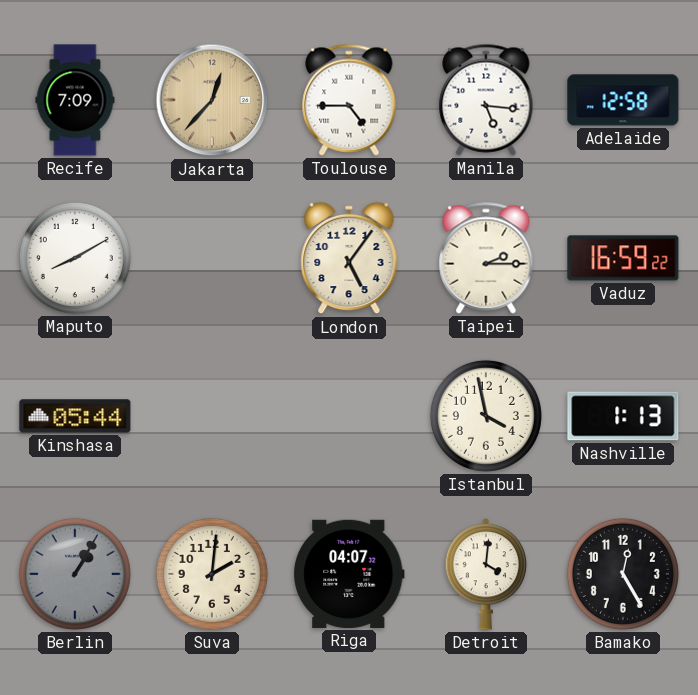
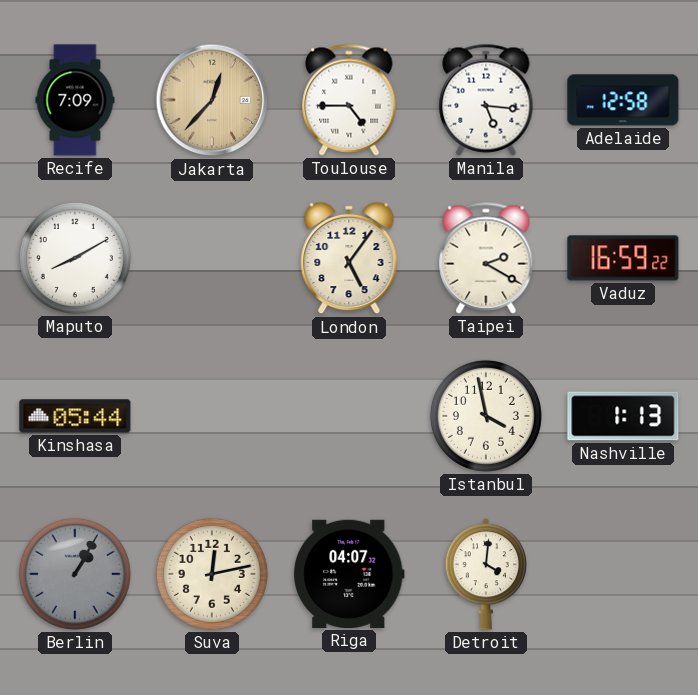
Taipei: 2:15 -> 2:20
Suva: 2:01 -> 12:13
Bamako: 12:25 -> none
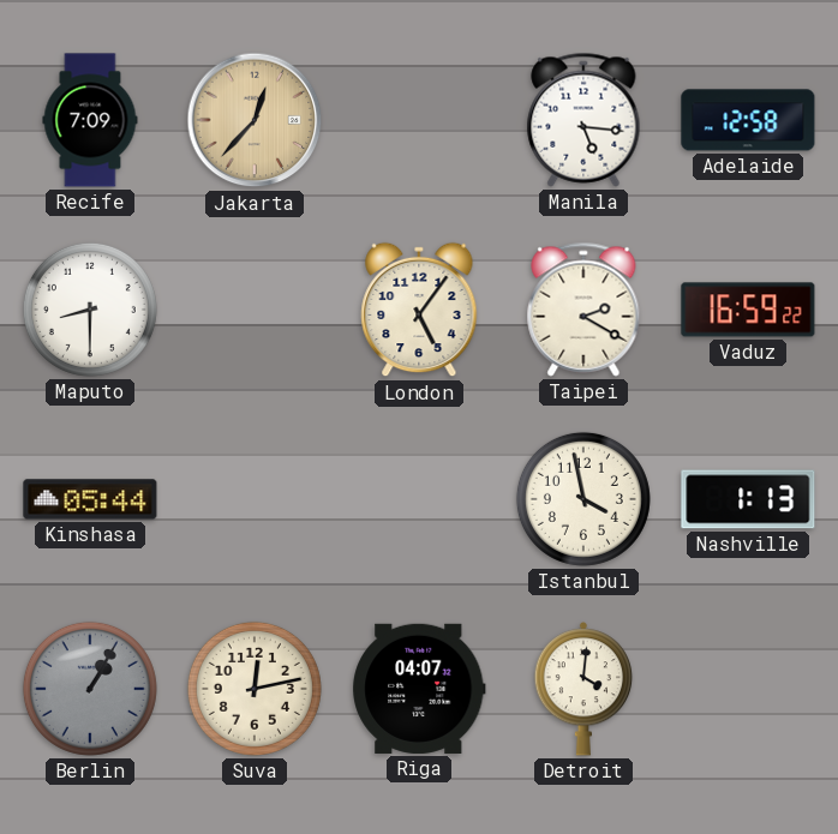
Toulouse: 4:45 -> none
Maputo: 8:10 -> 8:30
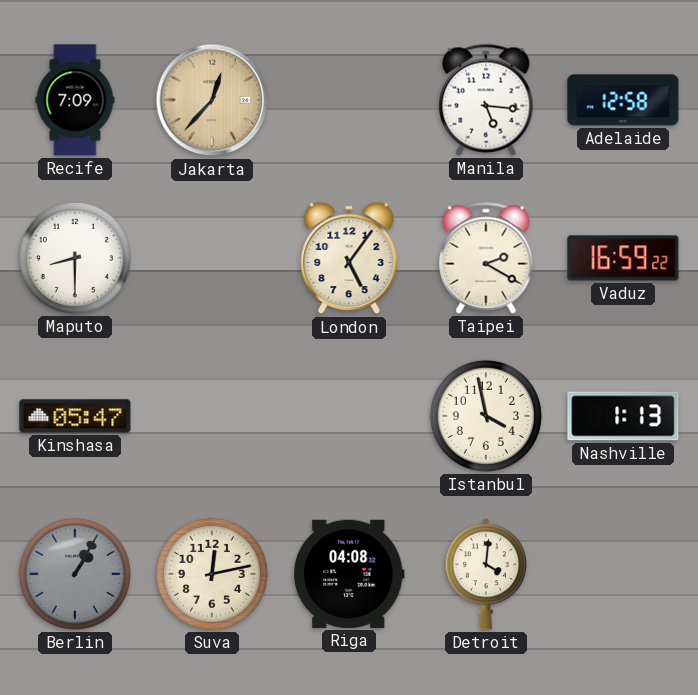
Kinshasa: 05:44 -> 05:47
Riga: 04:07 -> 04:08
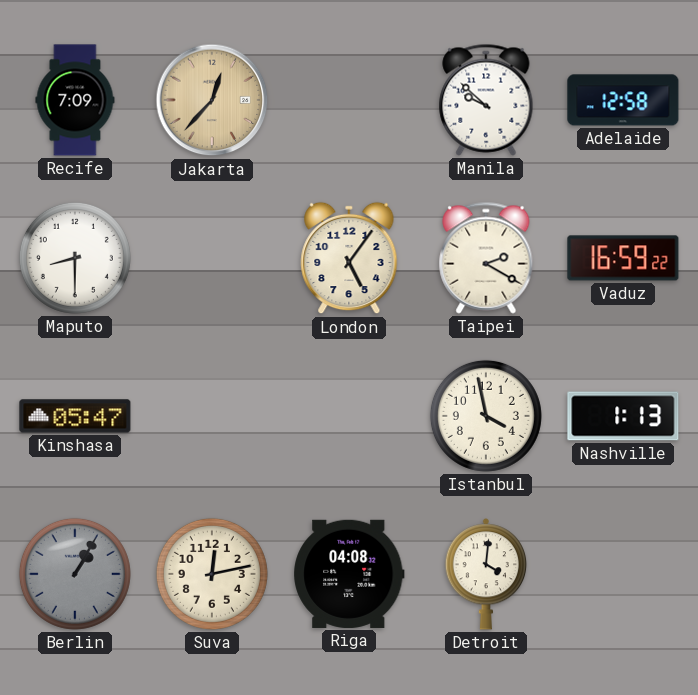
Manila: 5:16 -> 9:52
